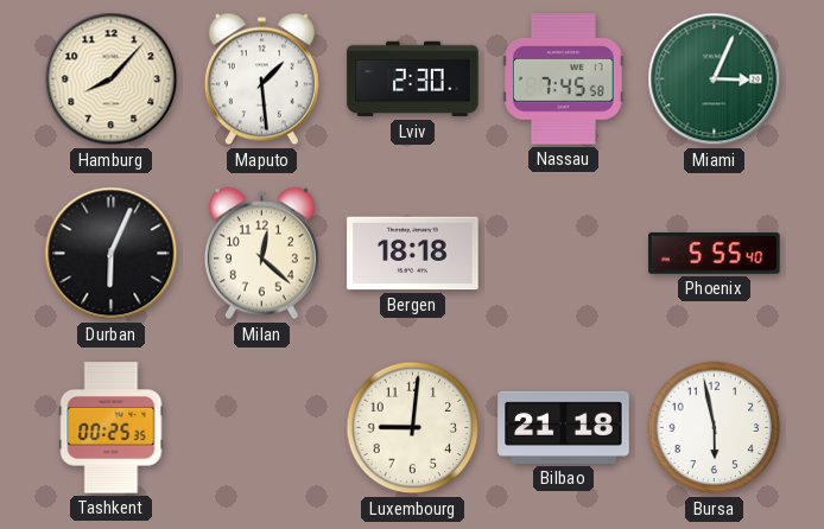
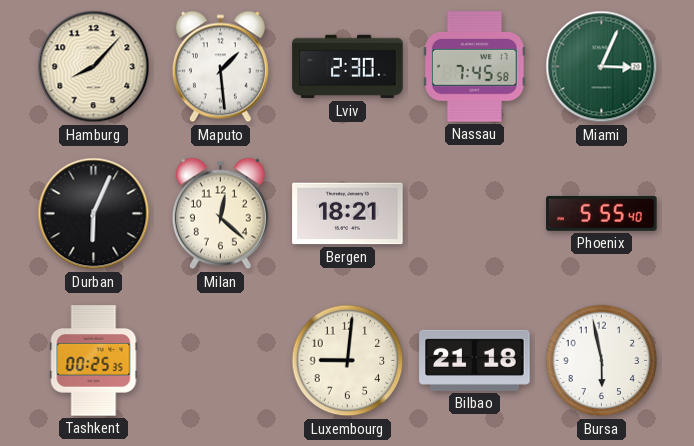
Bergen: 18:18 -> 18:21
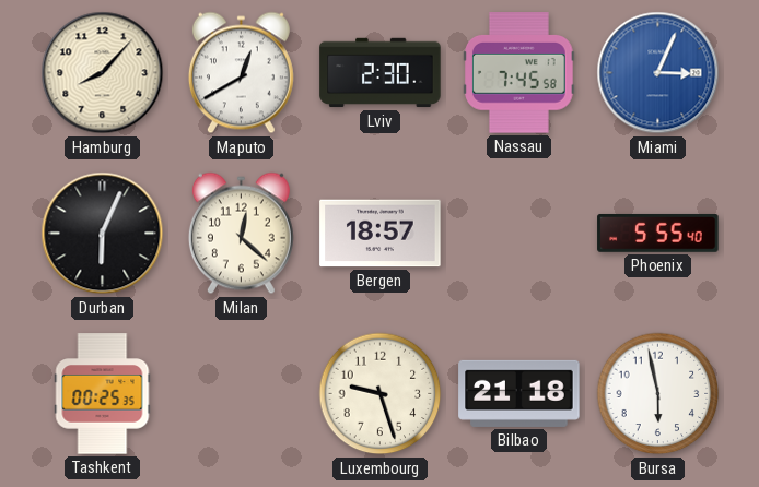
Maputo: 1:29 -> 12:40
Miami dial: green -> blue
Bergen: 18:21 -> 18:57
Luxembourg: 9:01 -> 9:27
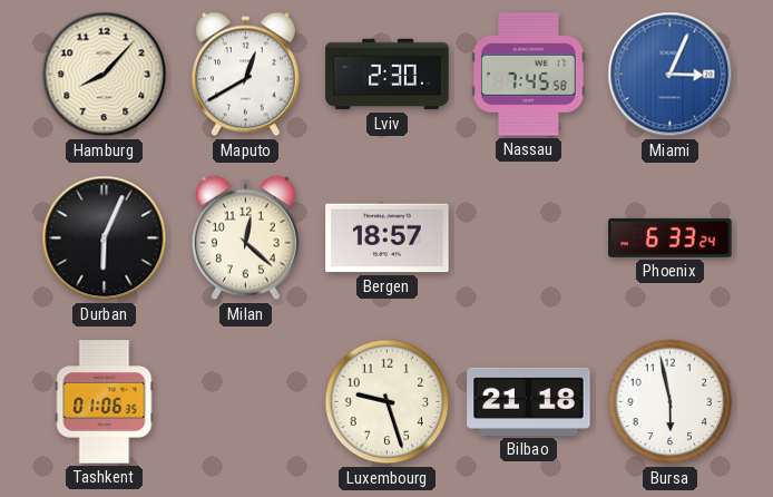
Phoenix: 5:55 -> 6:33
Tashkent: 00:25 -> 01:06
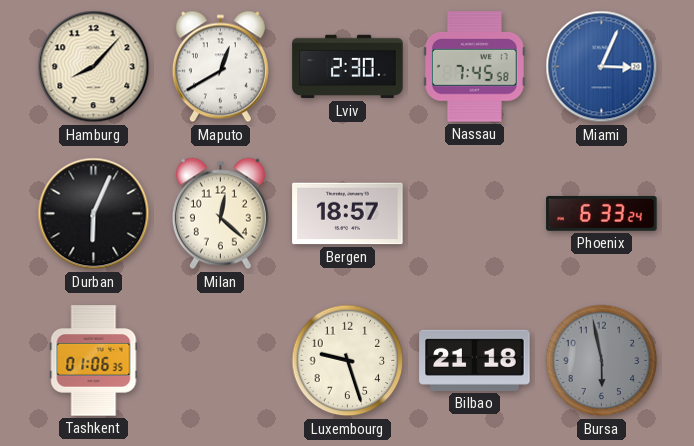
Bursa dial: white -> grey
